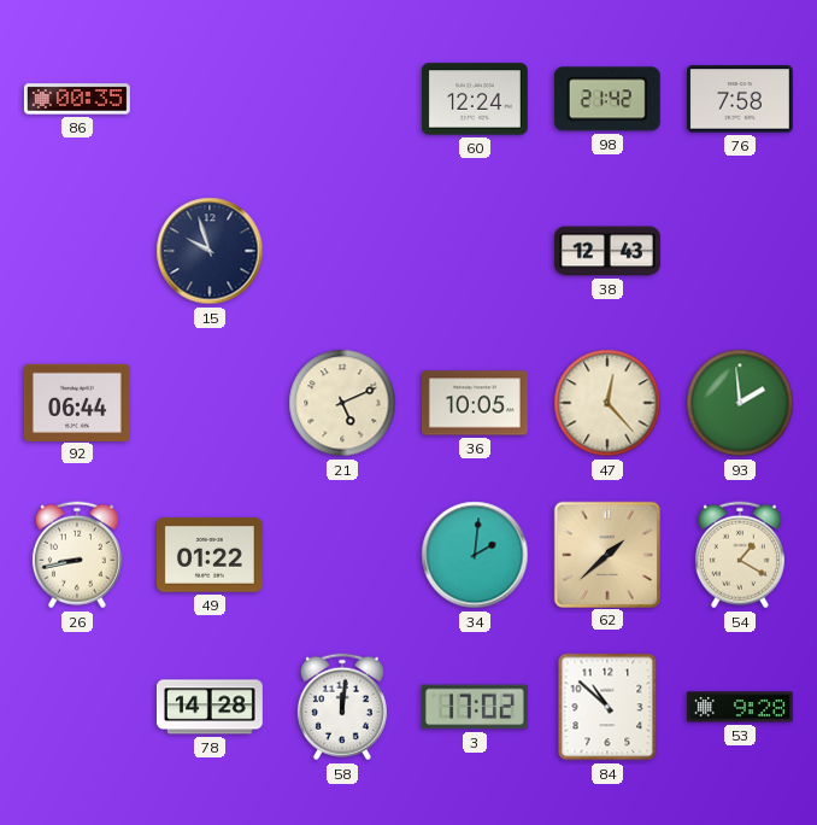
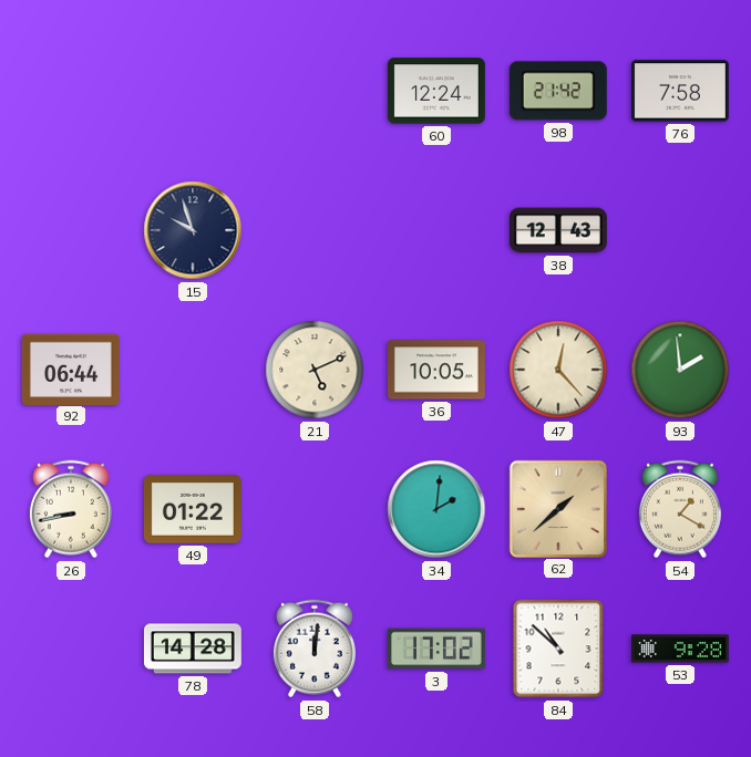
86: 00:35 -> none
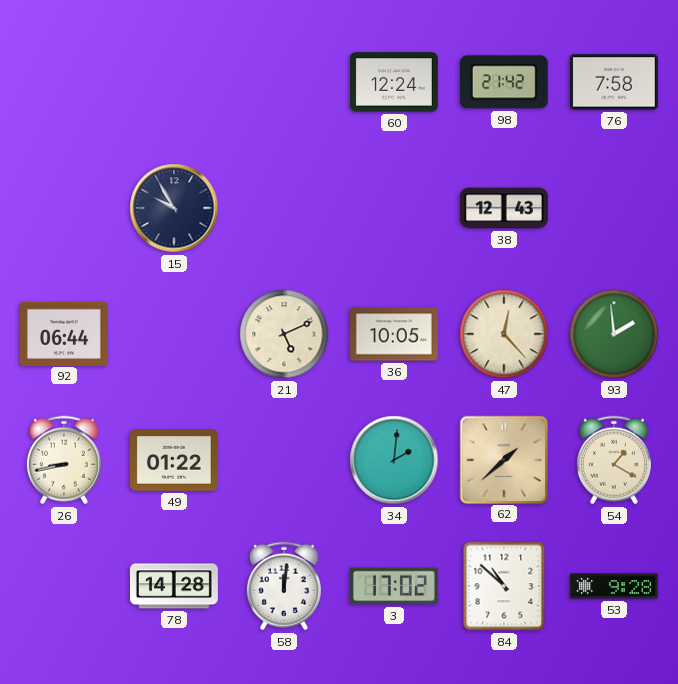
15: 9:57 -> 9:55
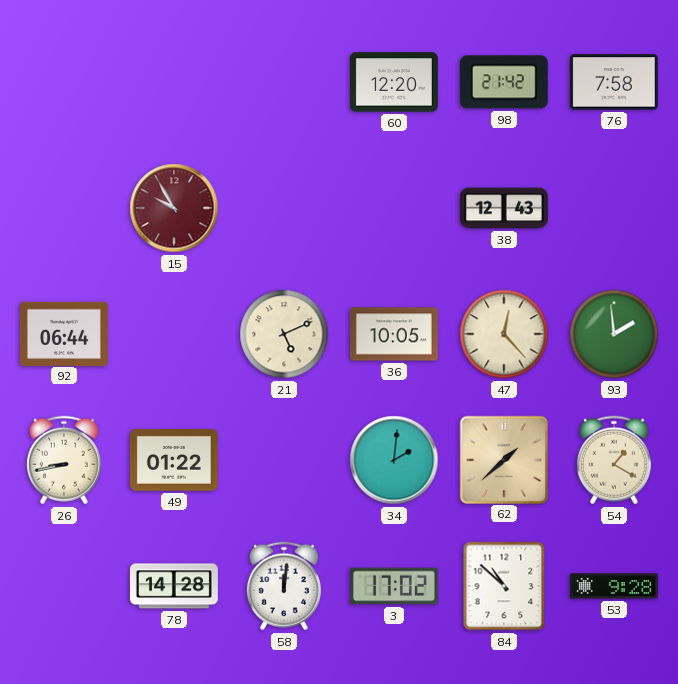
60: 12:24 -> 12:20
15 dial: navy -> burgundy
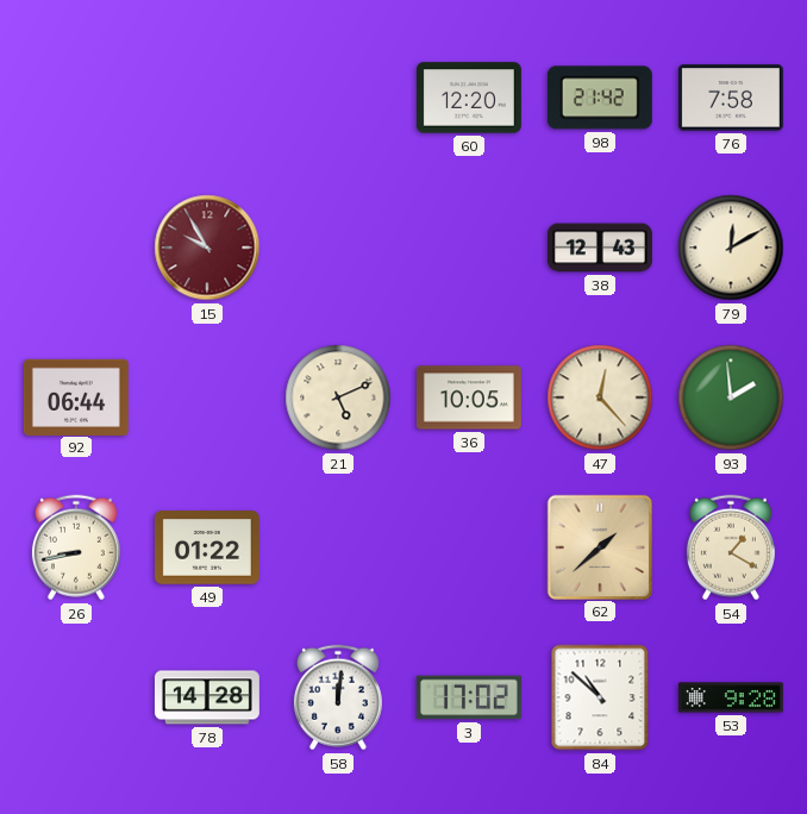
79: none -> 12:10
34: 2:01 -> none
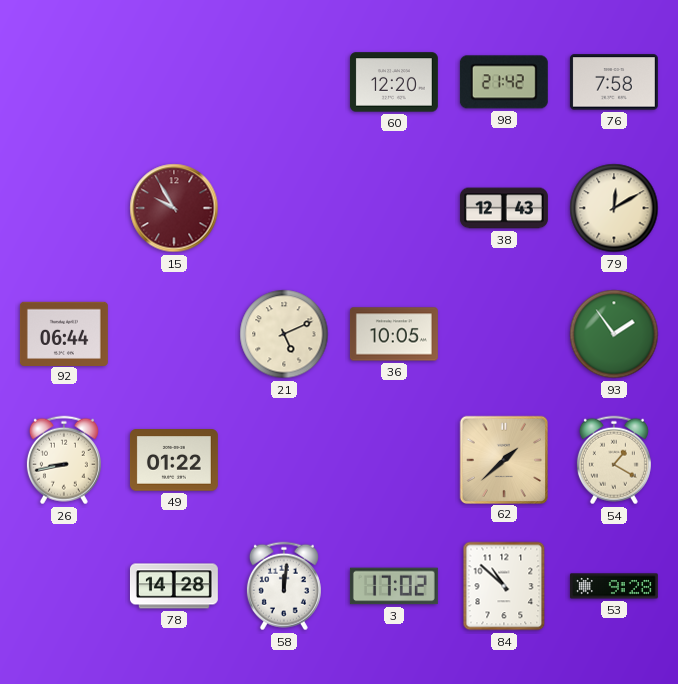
47: 12:23 -> none
93: 1:59 -> 1:54
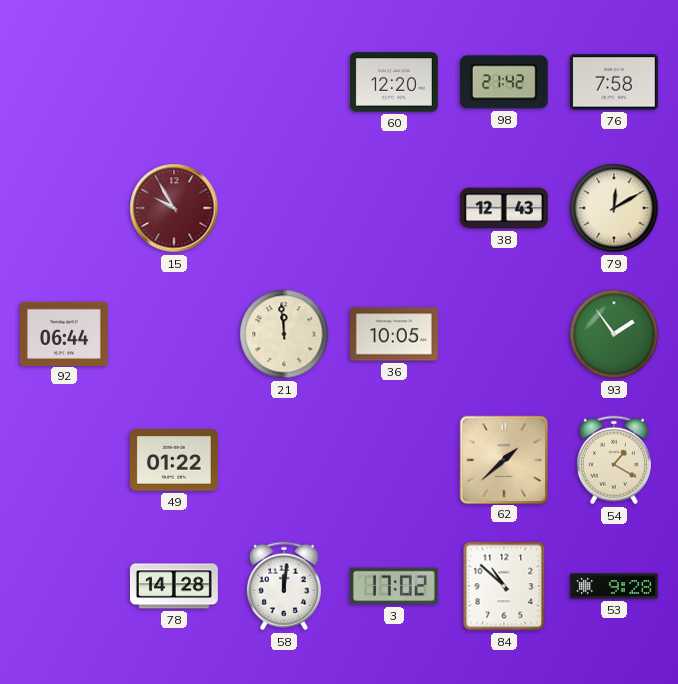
21: 5:11 -> 11:59
26: 8:43 -> none
